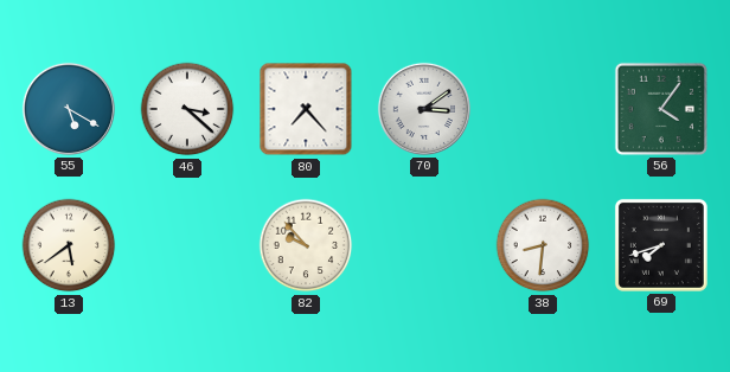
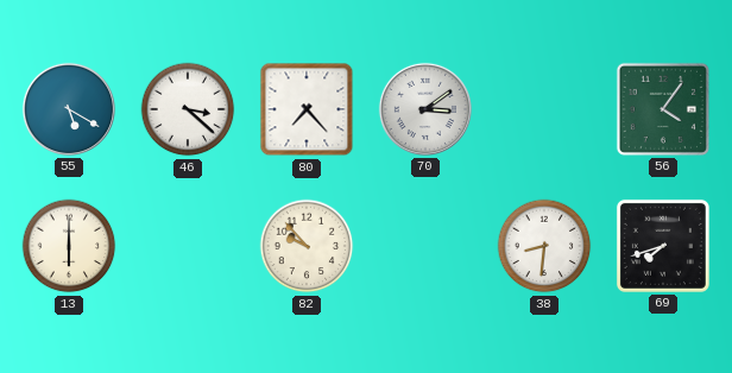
13: 5:39 -> 6:00
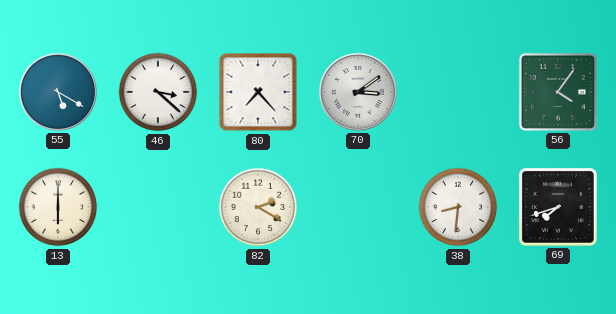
82: 9:53 -> 2:20
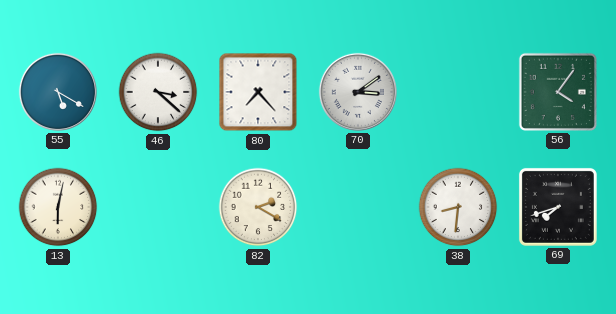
13: 6:00 -> 6:02
